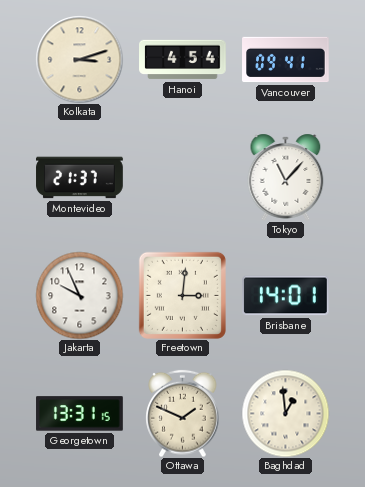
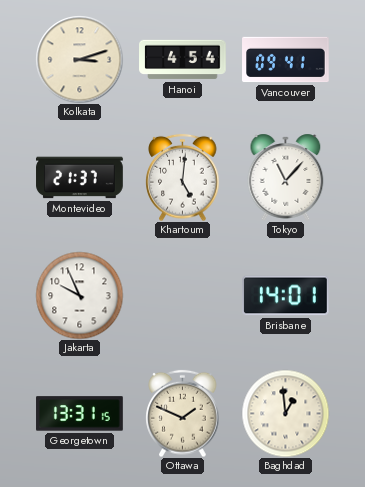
Khartoum: none -> 5:01
Freetown: 3:01 -> none
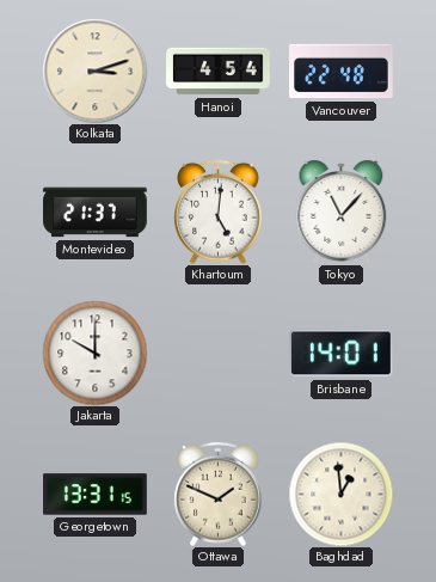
Vancouver: 09:41 -> 22:48
Jakarta: 9:56 -> 10:00
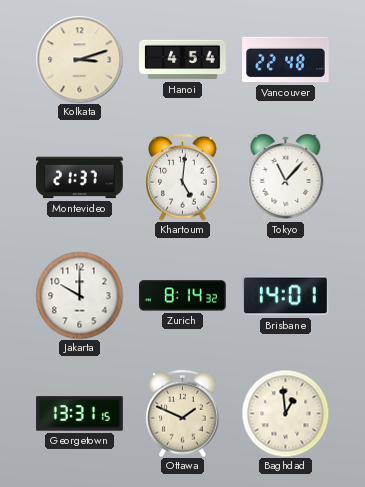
Zurich: none -> 8:14
